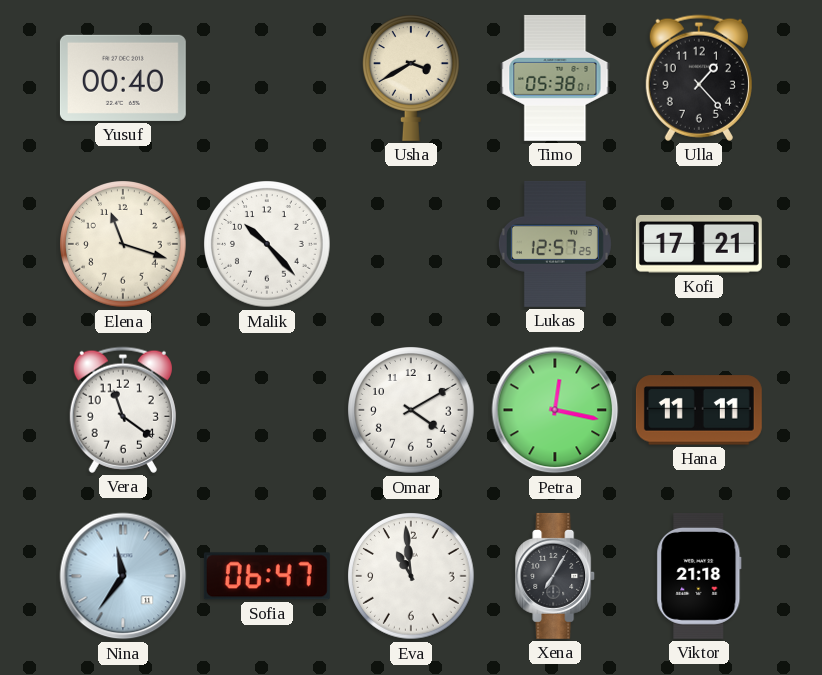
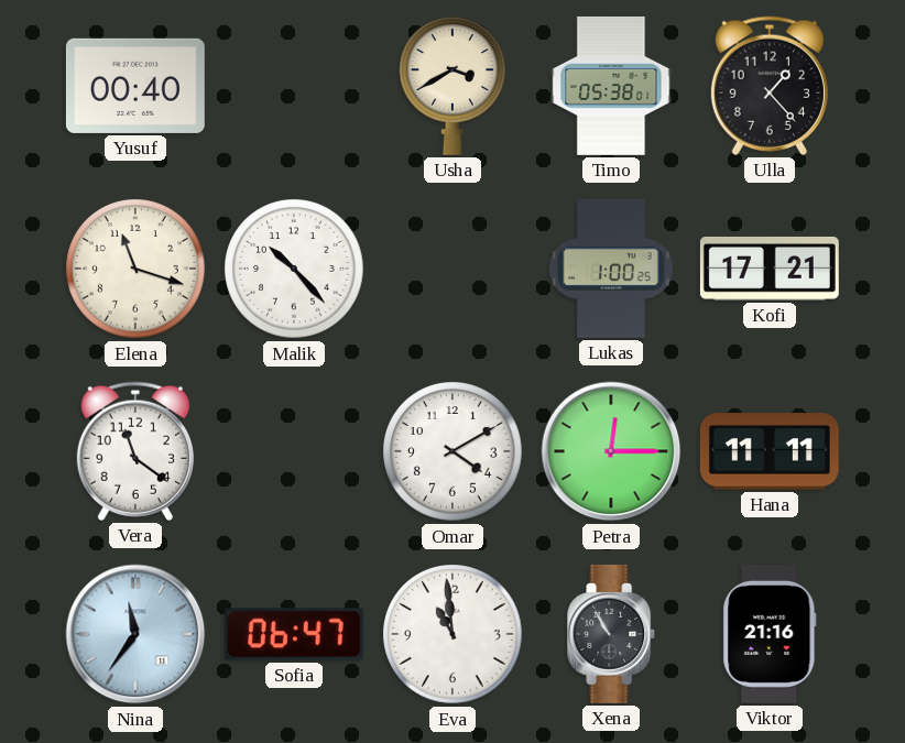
Lukas: 12:57 -> 1:00
Petra: 12:17 -> 12:15
Xena: 7:05 -> 10:55
Viktor: 21:18 -> 21:16
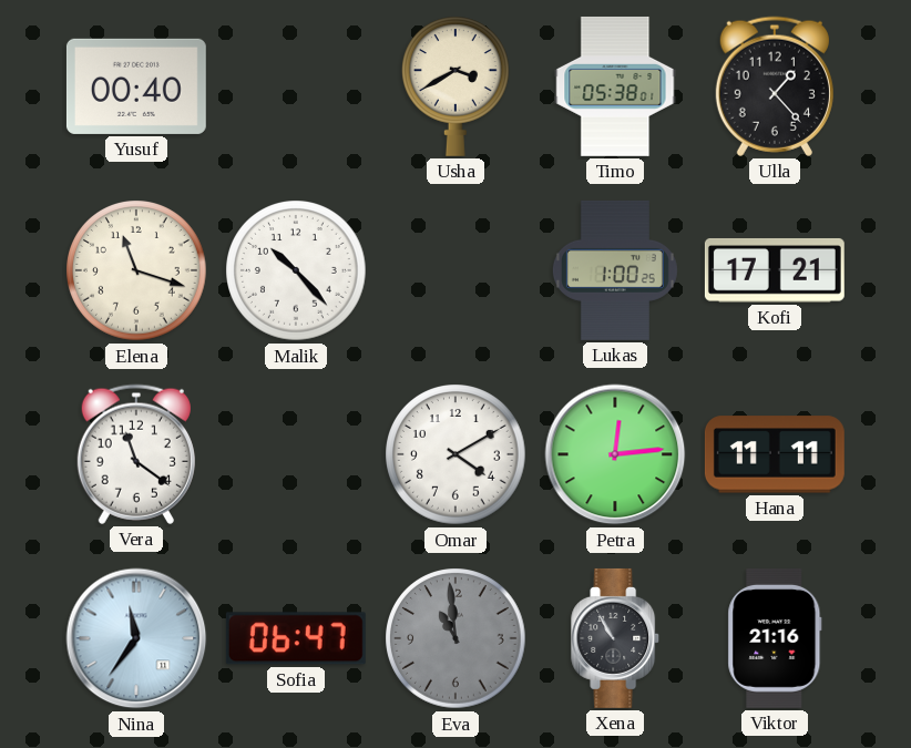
Petra: 12:15 -> 12:14
Eva dial: white -> grey
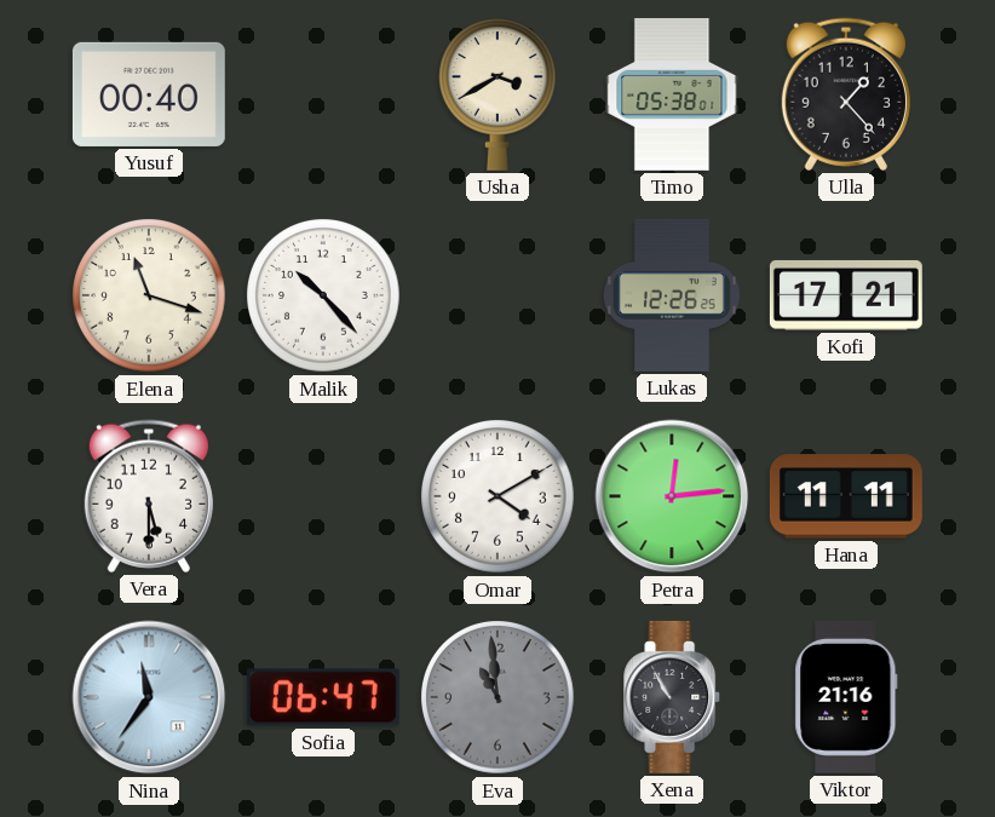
Lukas: 1:00 -> 12:26
Vera: 11:21 -> 5:30
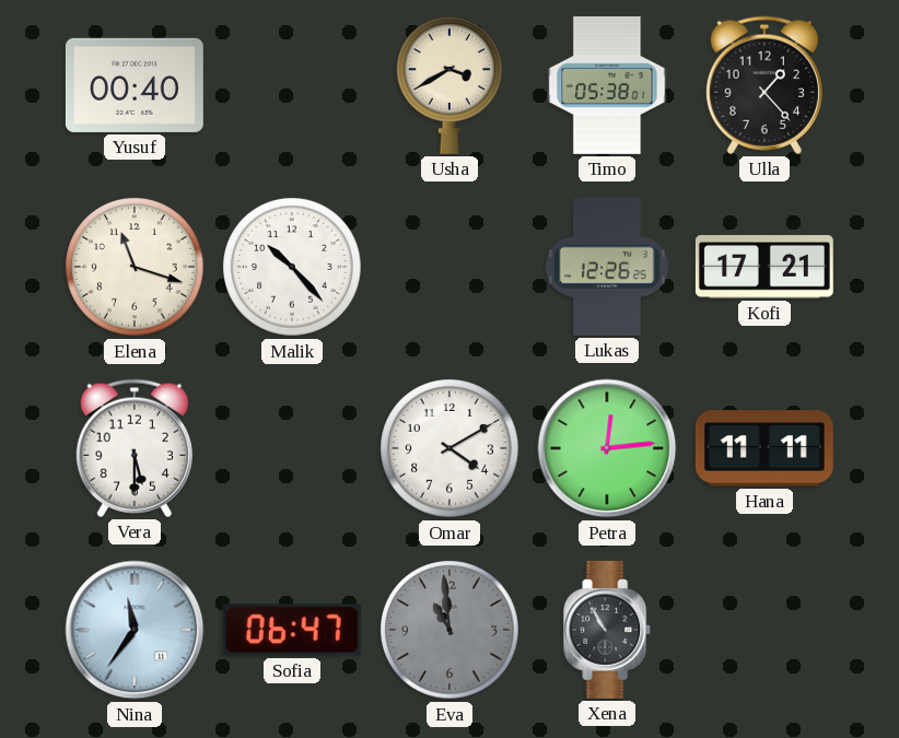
Viktor: 21:16 -> none
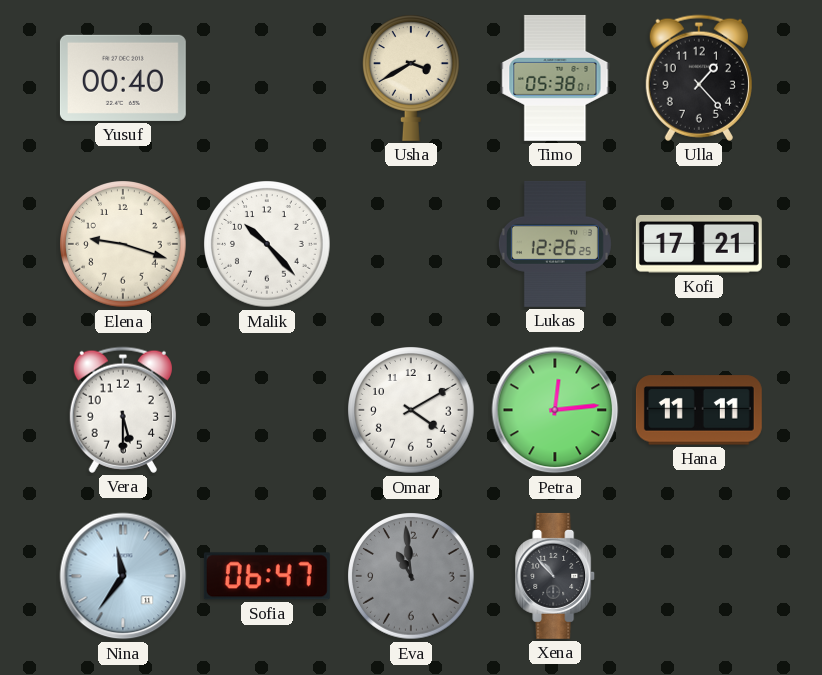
Elena: 11:18 -> 9:18
Xena: 10:55 -> 10:53
